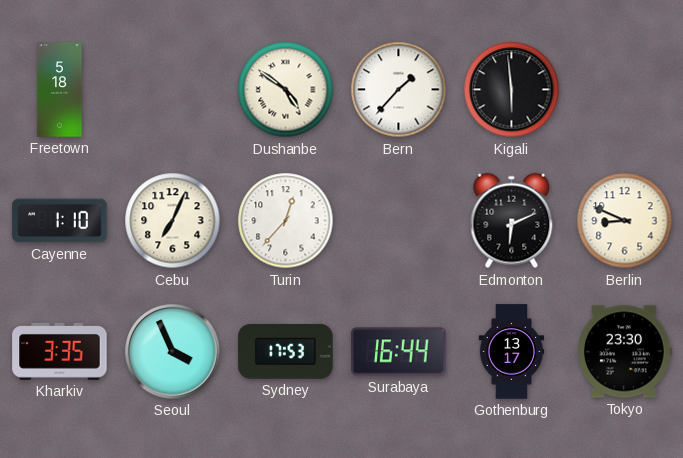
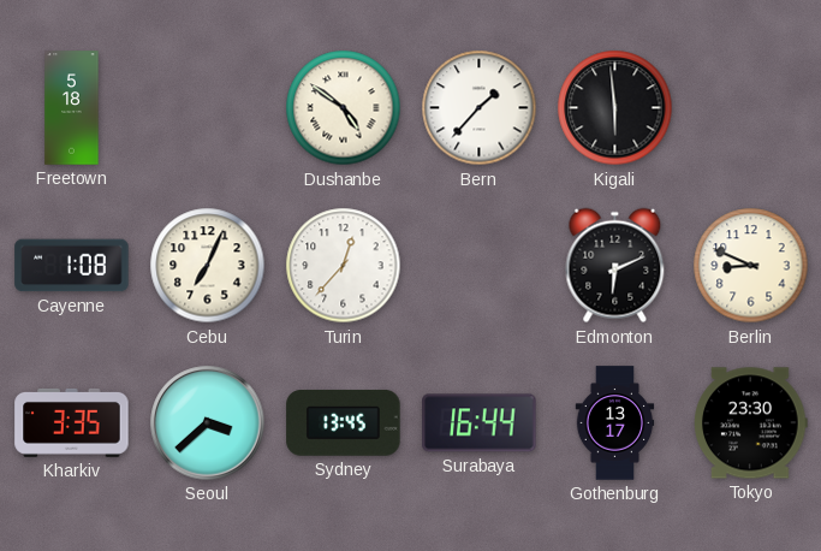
Cayenne: 1:10 -> 1:08
Seoul: 3:56 -> 3:38
Sydney: 17:53 -> 13:45
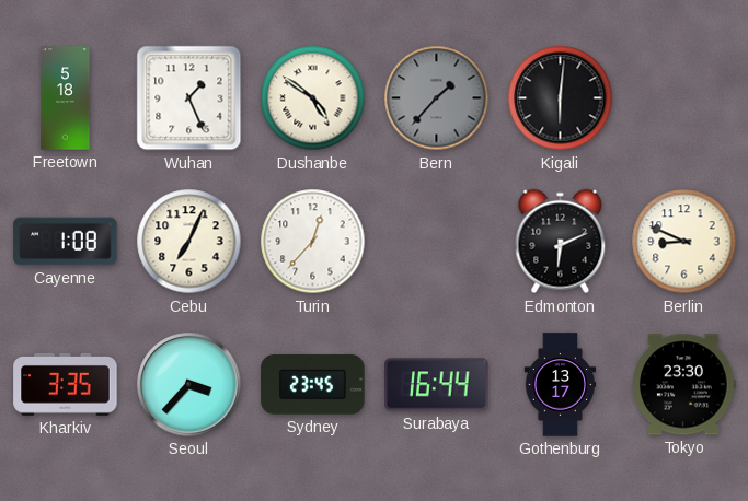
Wuhan: none -> 1:26
Bern dial: white -> grey
Kigali: 5:59 -> 6:01
Seoul: 3:38 -> 3:37
Sydney: 13:45 -> 23:45
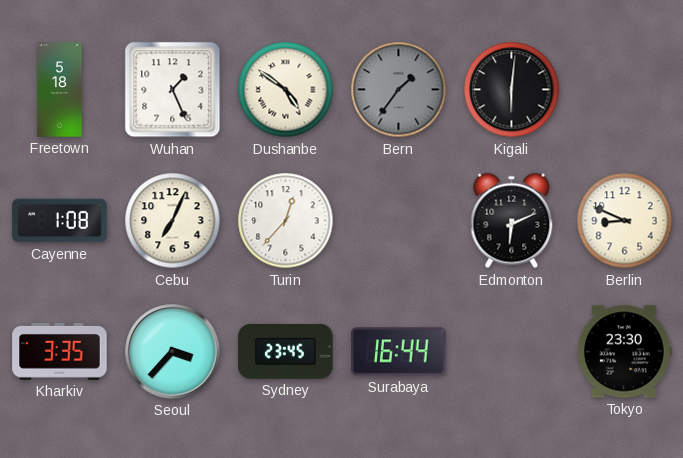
Bern: 1:37 -> 1:36
Gothenburg: 13:17 -> none
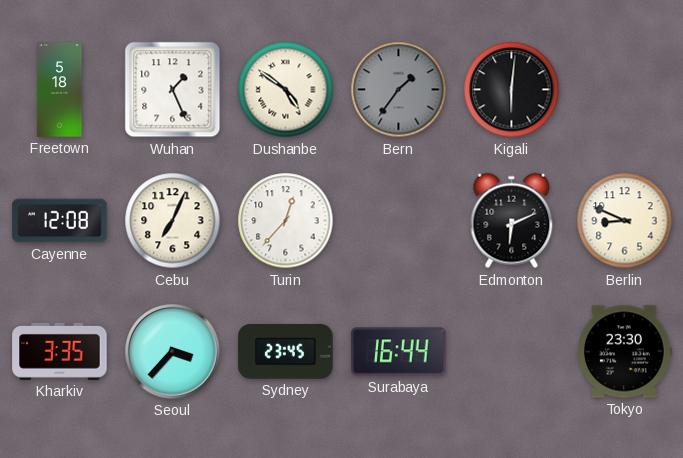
Cayenne: 1:08 -> 12:08
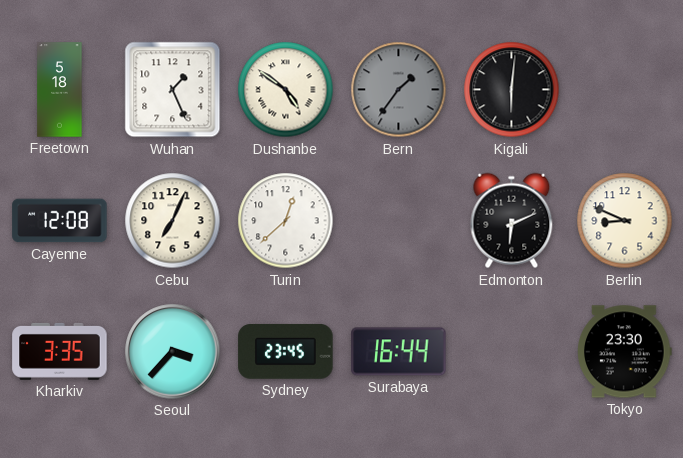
Turin: 12:37 -> 12:38
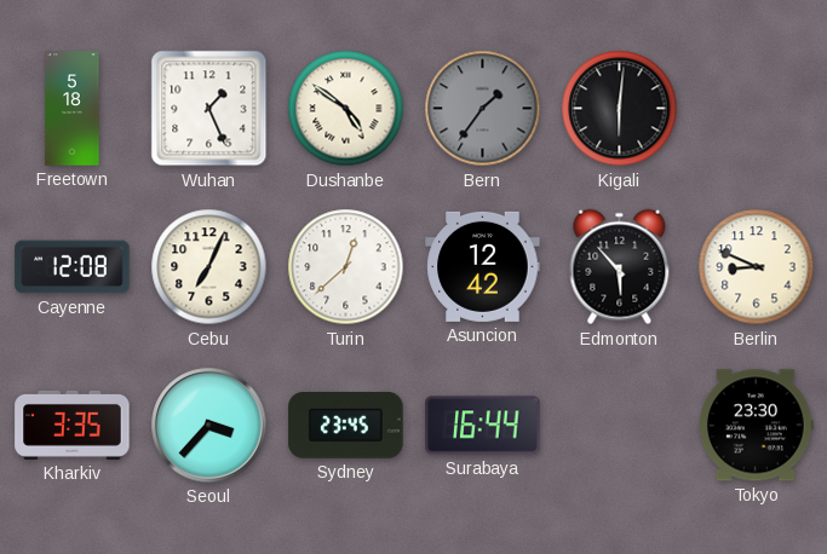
Asuncion: none -> 12:42
Edmonton: 6:11 -> 5:53
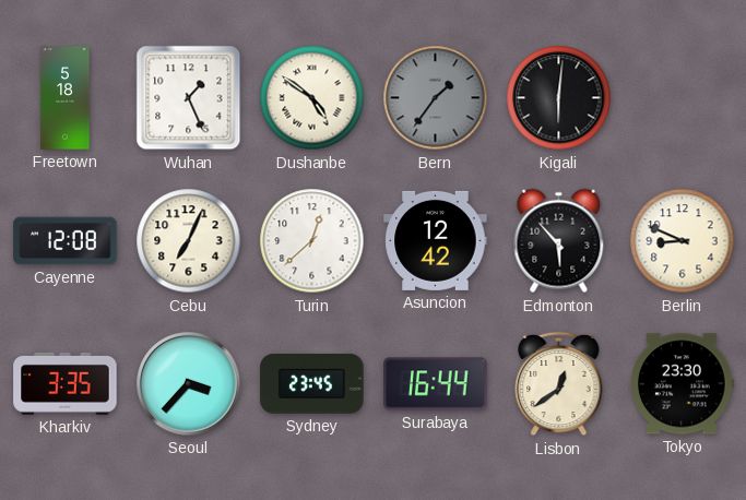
Lisbon: none -> 12:39
